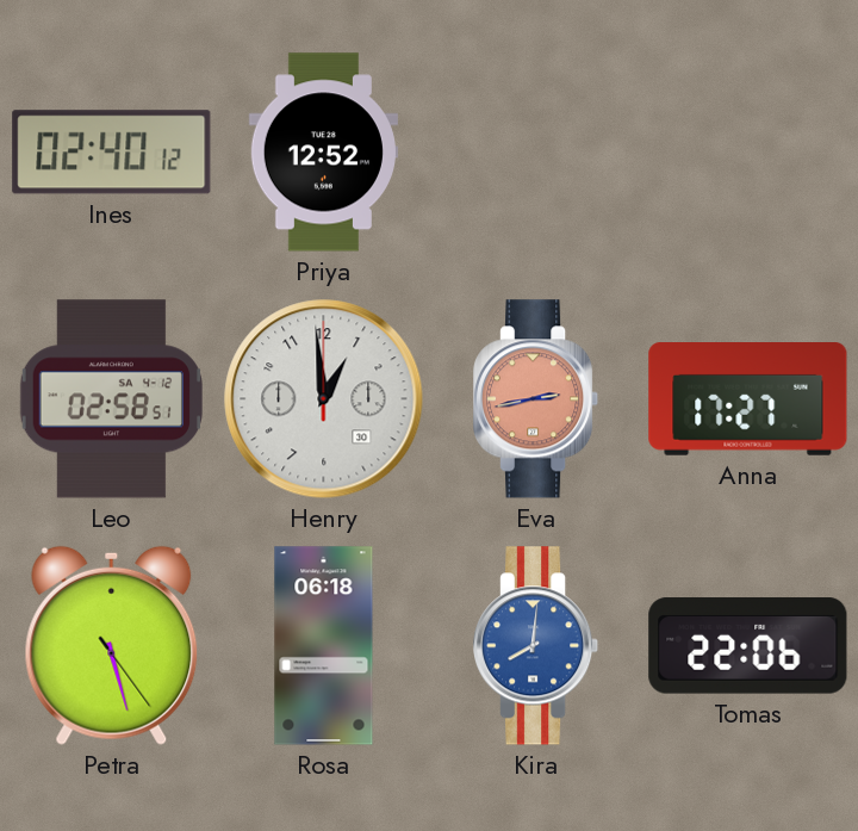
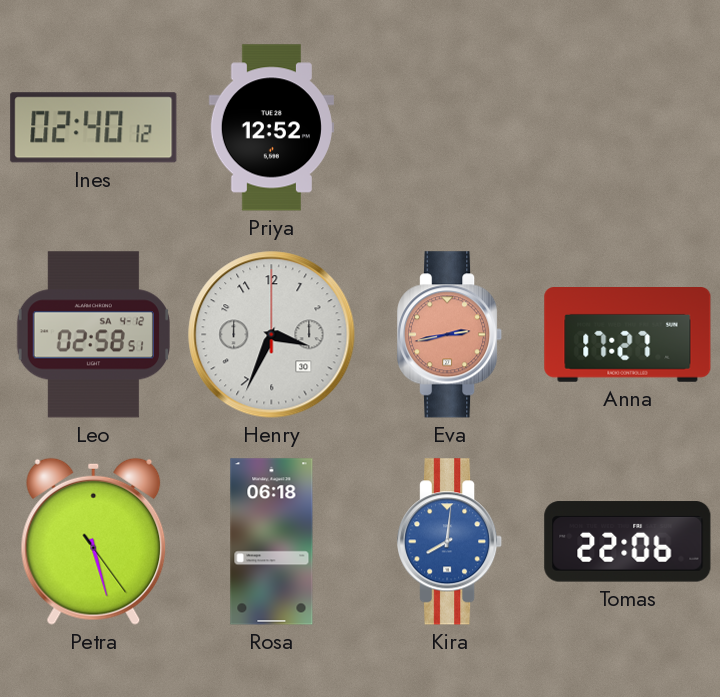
Henry: 12:59 -> 3:34
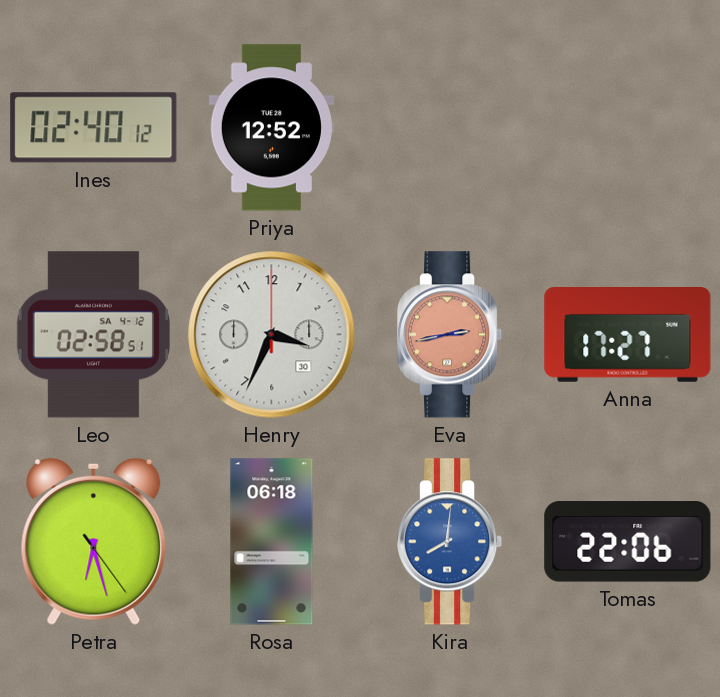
Petra: 5:27 -> 6:27
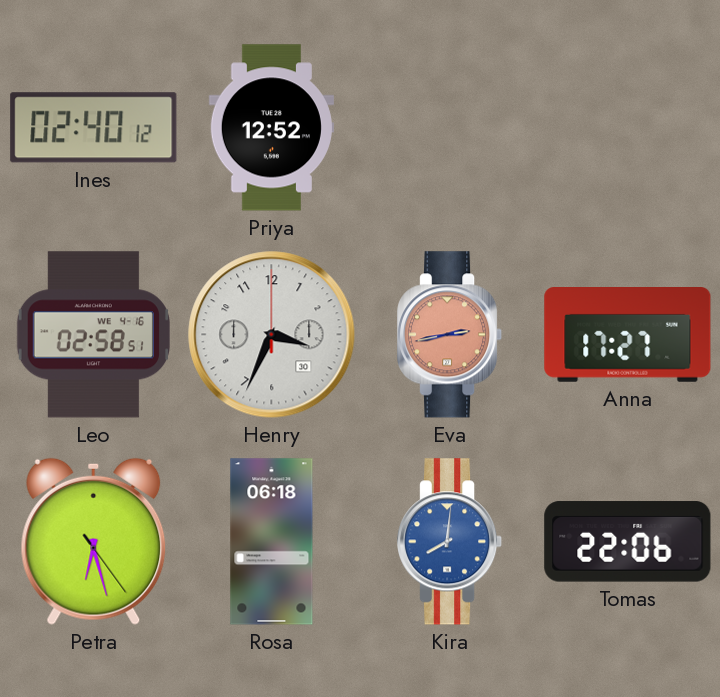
Leo date: SA 4-12 -> WE 4-16
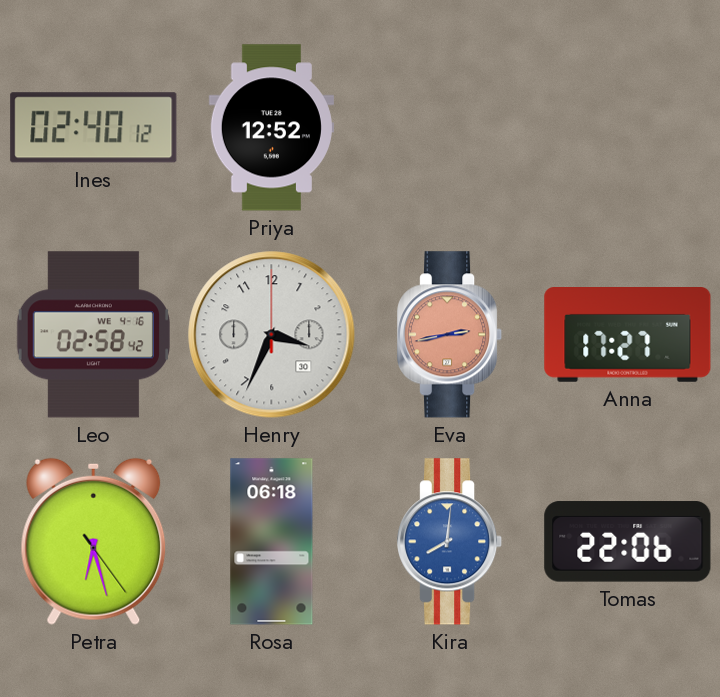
Leo: 02:58:51 -> 02:58:42
